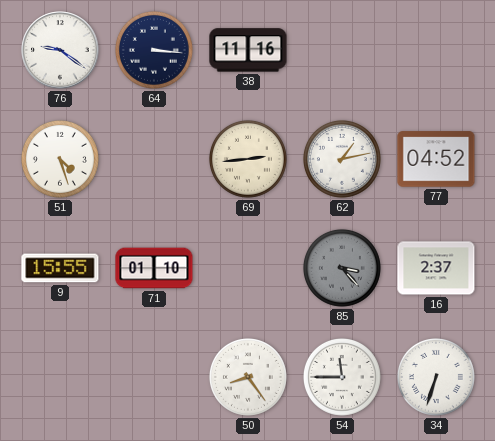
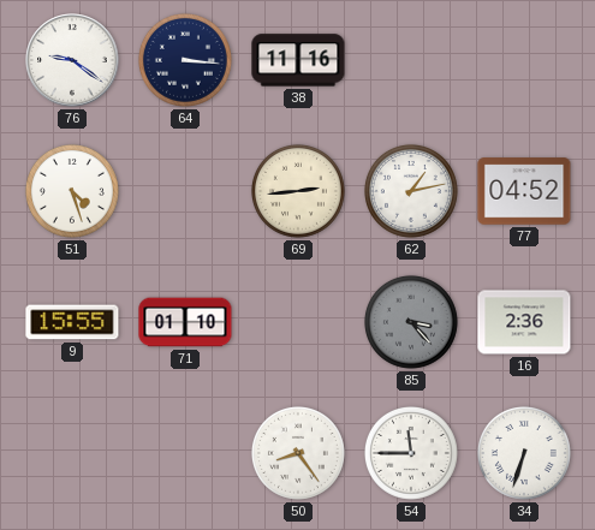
16: 2:37 -> 2:36
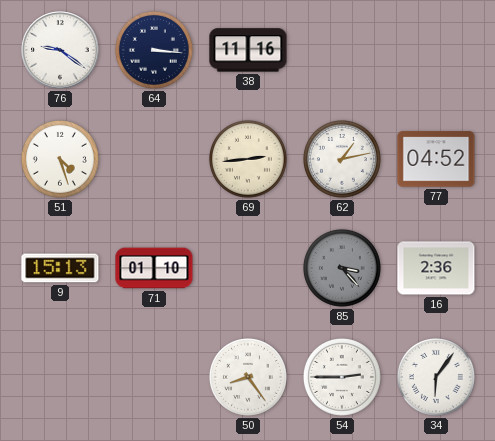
9: 15:55 -> 15:13
54: 11:45 -> 2:45
34: 6:33 -> 6:06
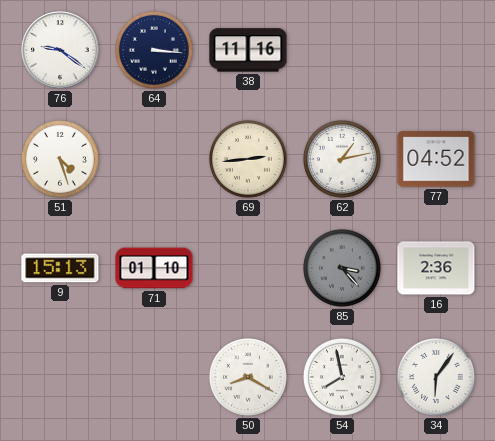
50: 8:24 -> 8:20
54: 2:45 -> 7:58
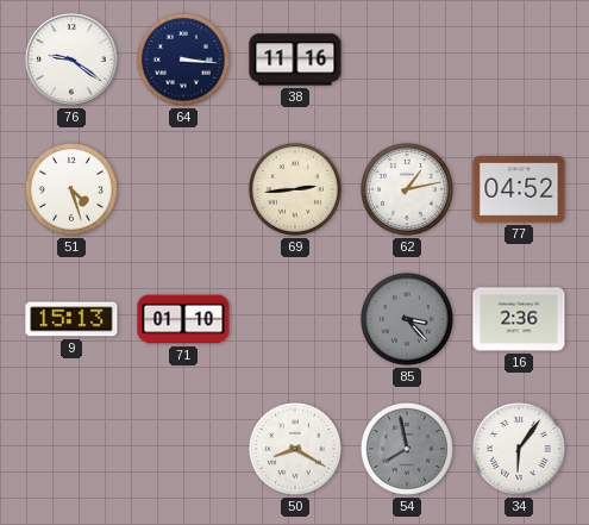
54 dial: white -> grey
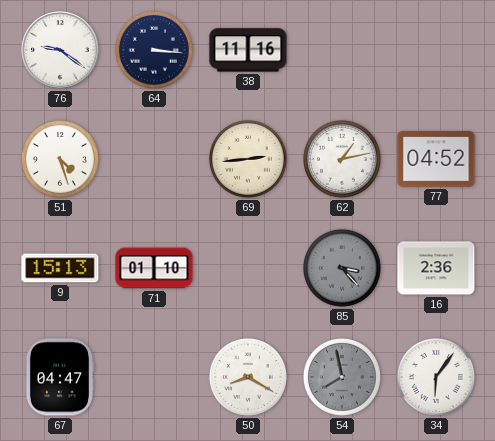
67: none -> 04:47
